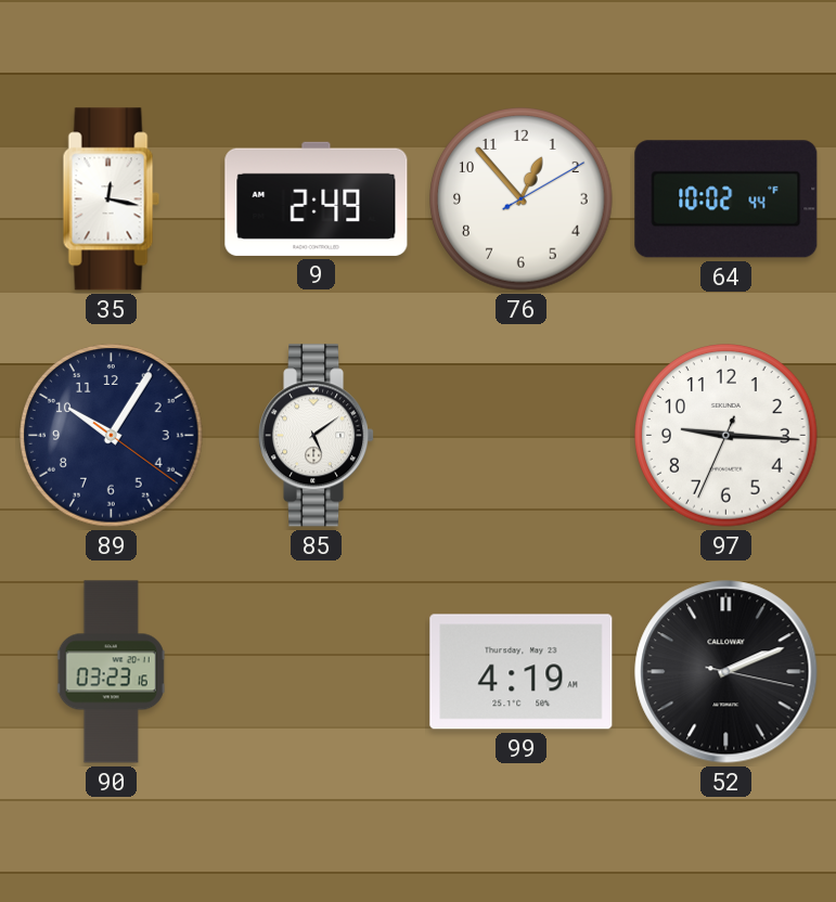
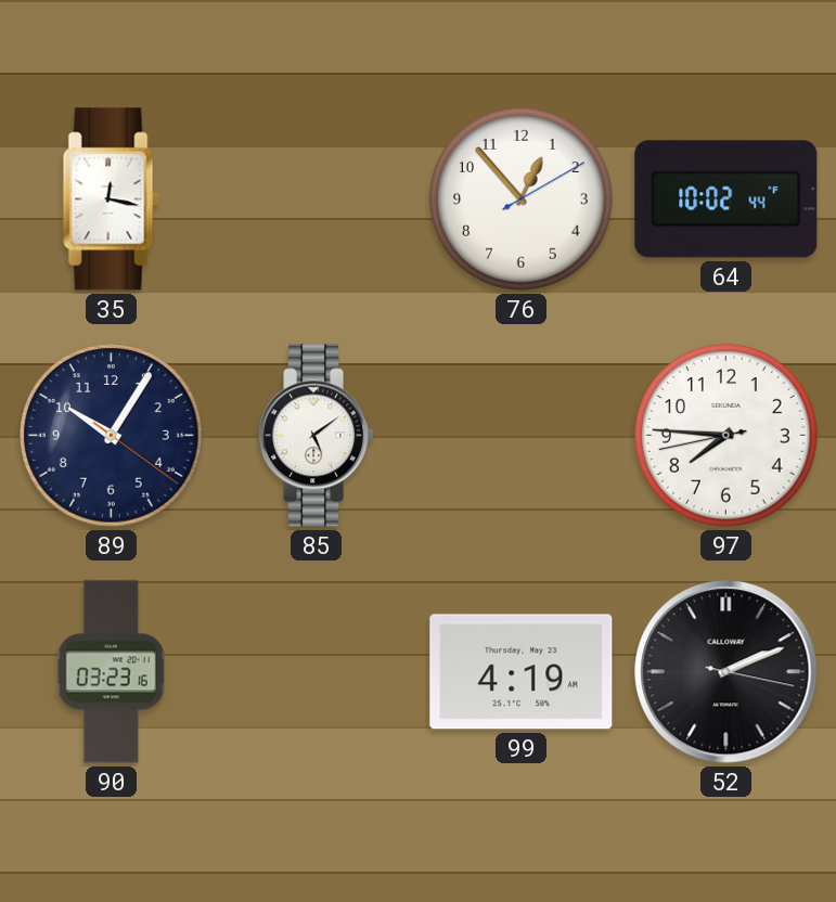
9: 2:49 -> none
97: 9:15 -> 7:45
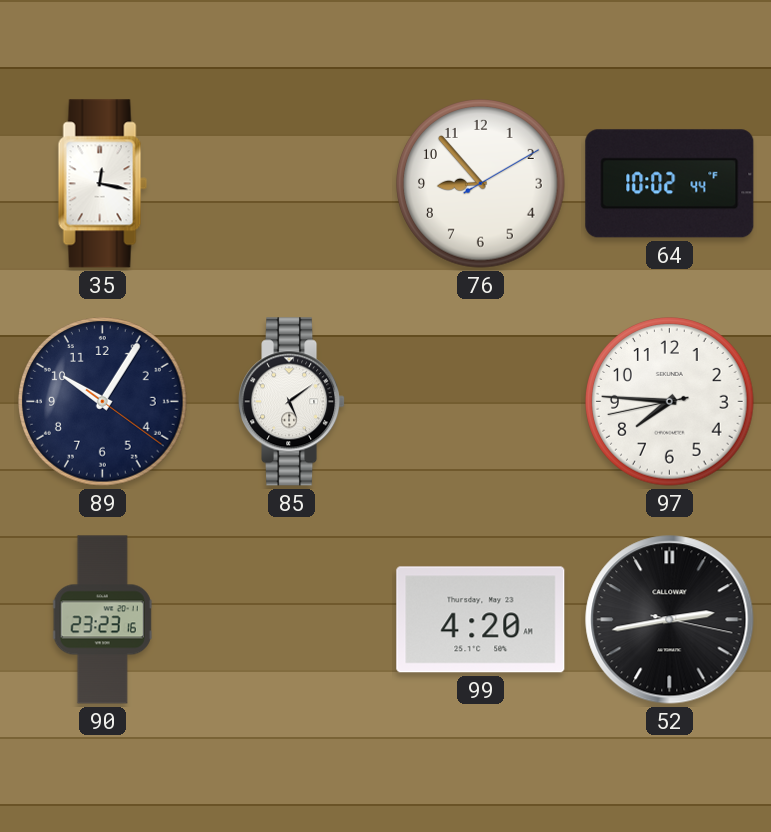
76: 12:53 -> 8:53
90: 03:23 -> 23:23
99: 4:19 -> 4:20
52: 2:11 -> 2:43
